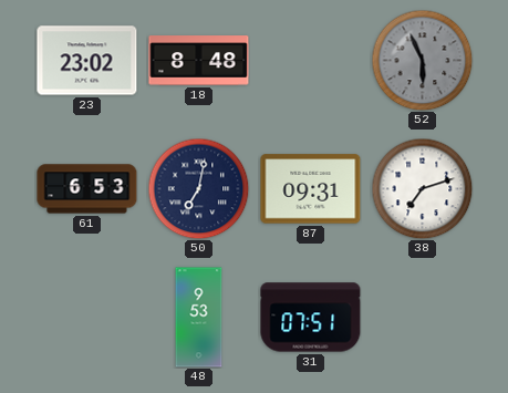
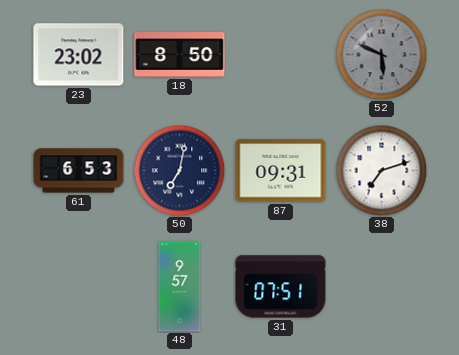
18: 8:48 -> 8:50
52: 5:56 -> 5:49
48: 9:53 -> 9:57
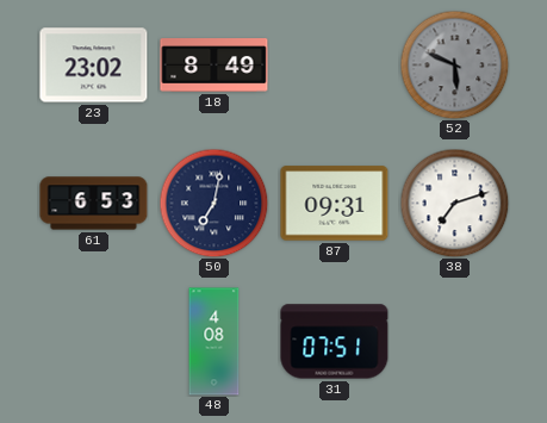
18: 8:50 -> 8:49
48: 9:57 -> 4:08
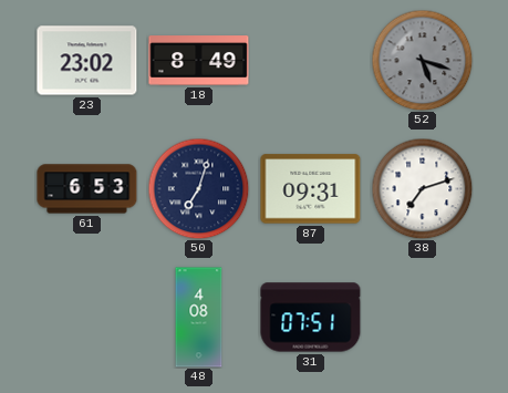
52: 5:49 -> 5:18
50: 7:02 -> 7:03
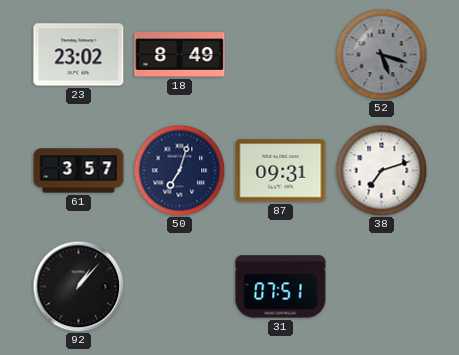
61: 6:53 -> 3:57
92: none -> 1:07
48: 4:08 -> none
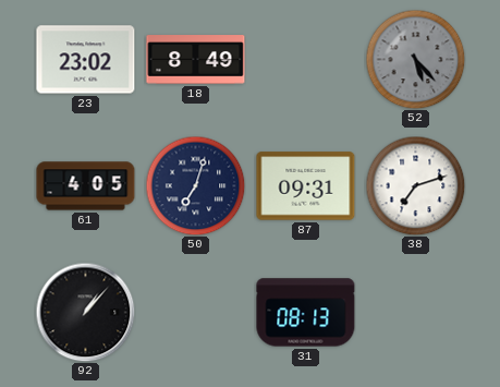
52: 5:18 -> 5:23
61: 3:57 -> 4:05
31: 07:51 -> 08:13
